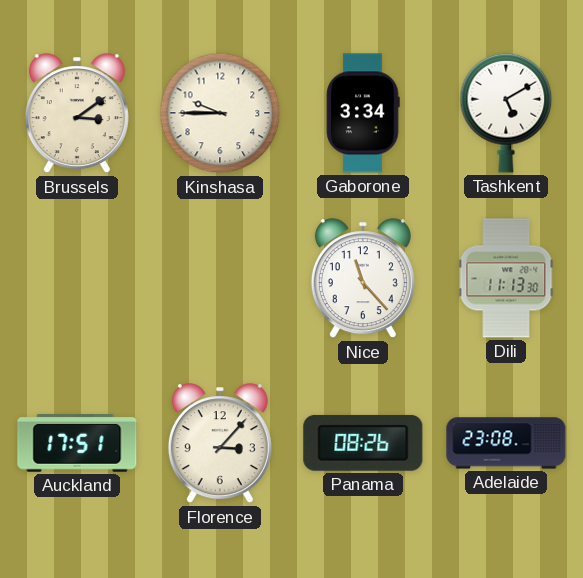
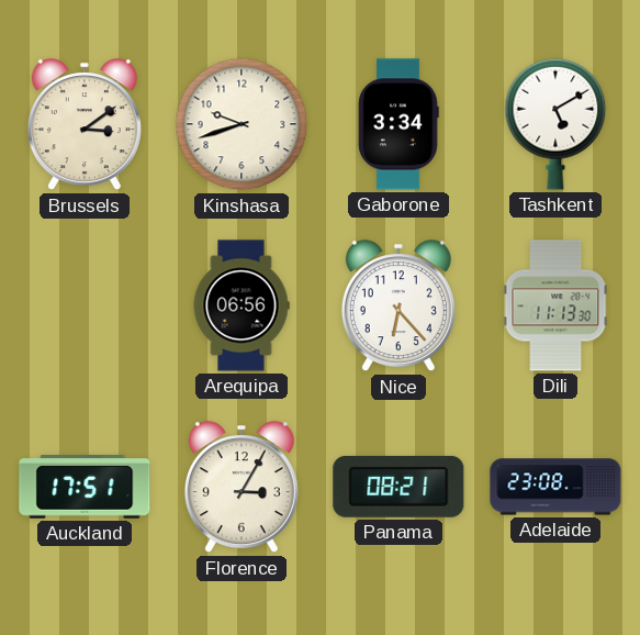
Kinshasa: 9:45 -> 9:42
Arequipa: none -> 06:56
Nice: 11:23 -> 6:23
Florence: 3:07 -> 3:05
Panama: 08:26 -> 08:21
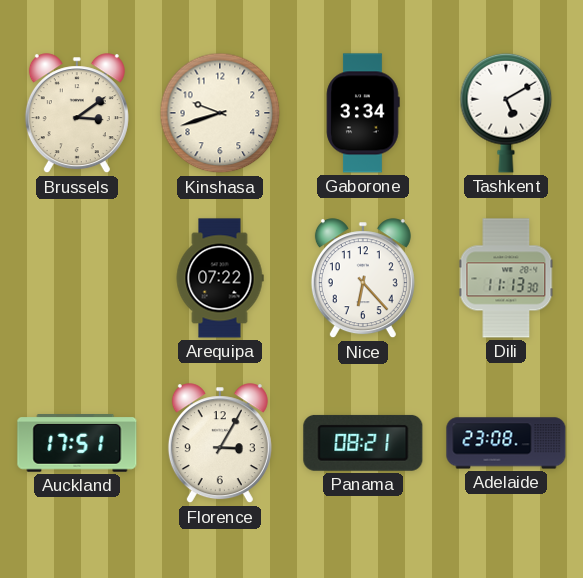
Arequipa: 06:56 -> 07:22
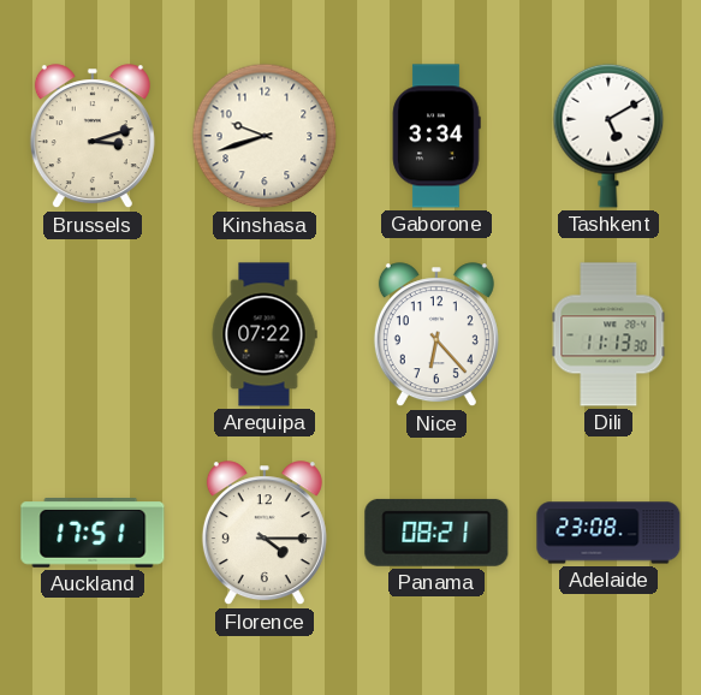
Brussels: 3:09 -> 3:12
Florence: 3:05 -> 4:15
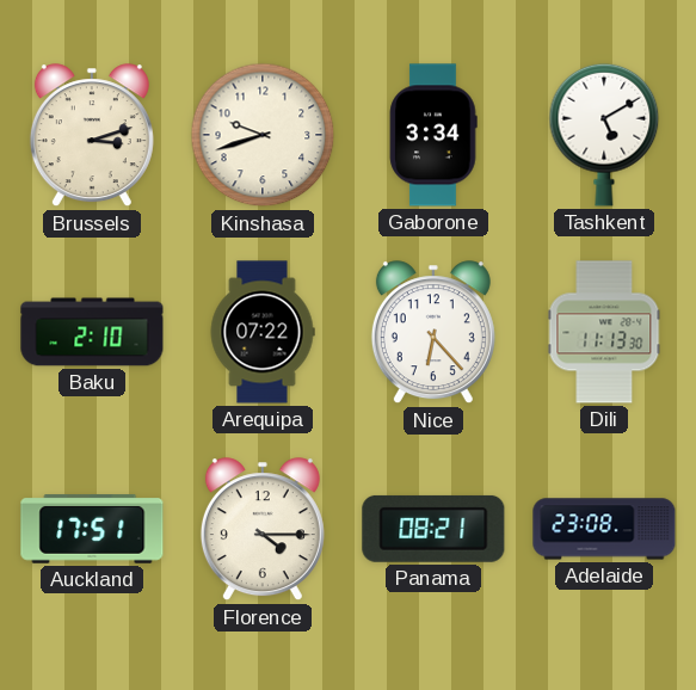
Baku: none -> 2:10
